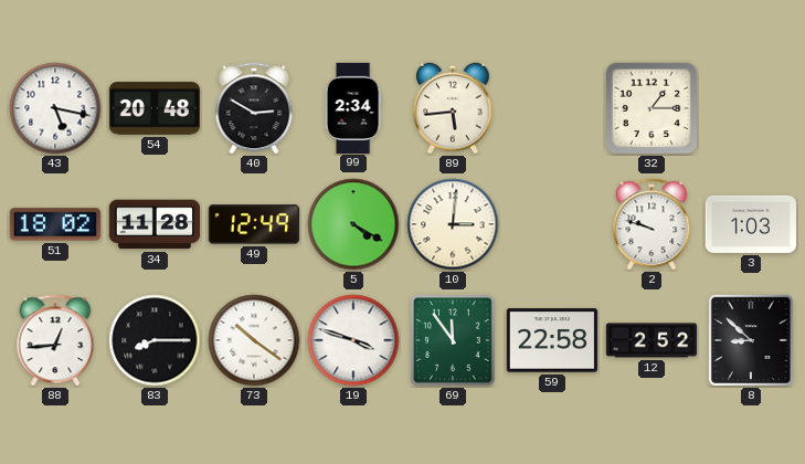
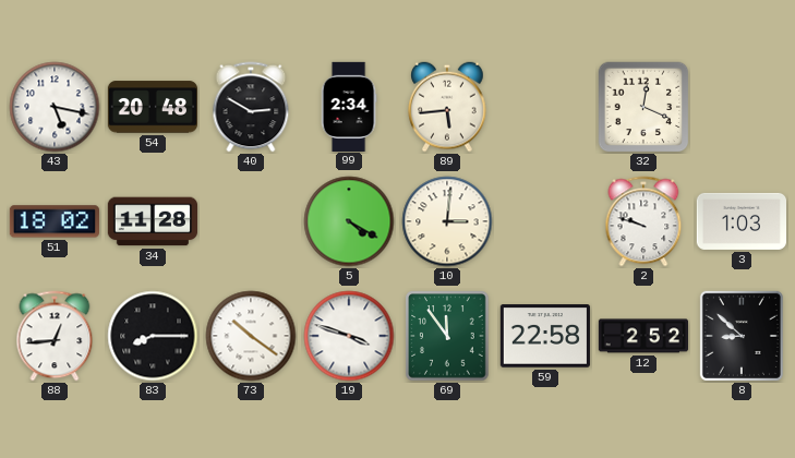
32: 1:15 -> 12:19
49: 12:49 -> none
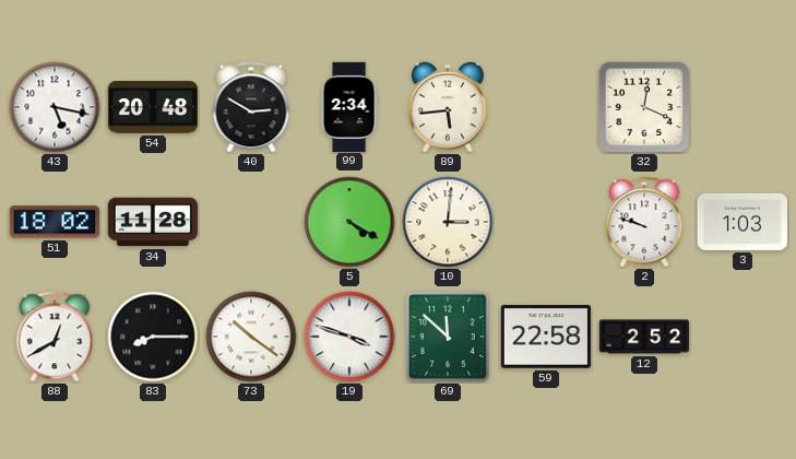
88: 12:44 -> 12:40
69: 11:54 -> 11:52
8: 8:52 -> none
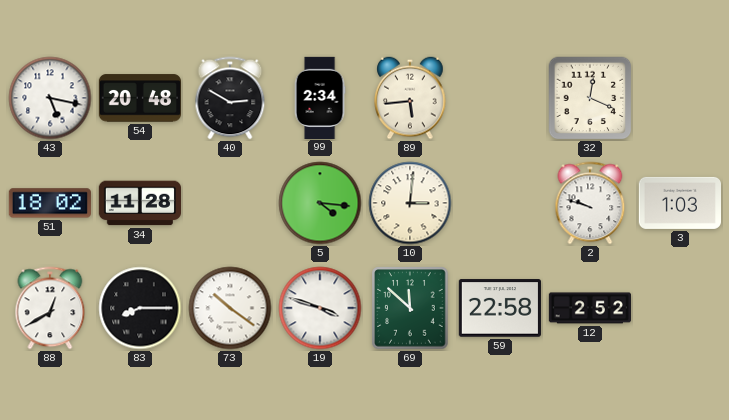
5: 4:20 -> 4:16
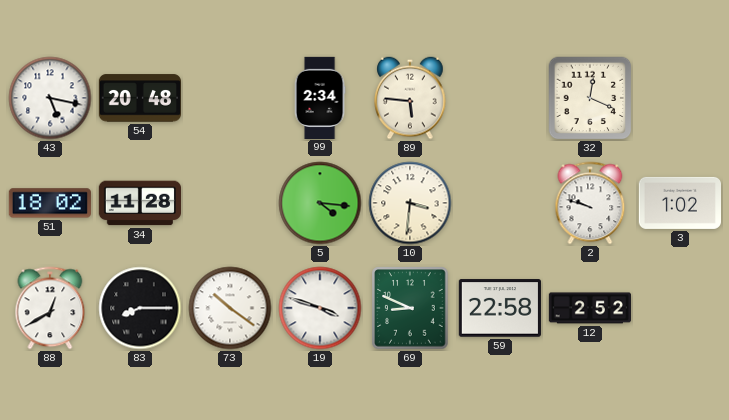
40: 2:50 -> none
89: 5:44 -> 5:46
10: 3:01 -> 3:31
3: 1:03 -> 1:02
69: 11:52 -> 8:49
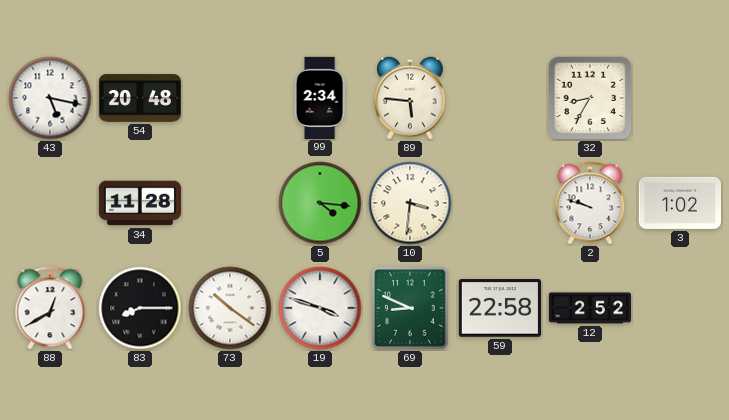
32: 12:19 -> 8:35
51: 18:02 -> none
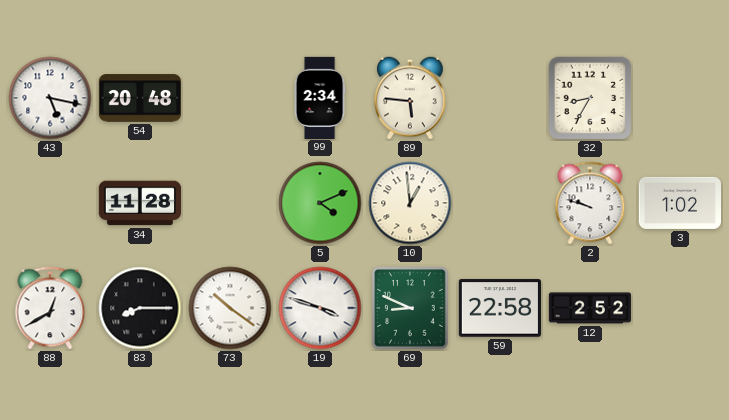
5: 4:16 -> 4:11
10: 3:31 -> 12:59
